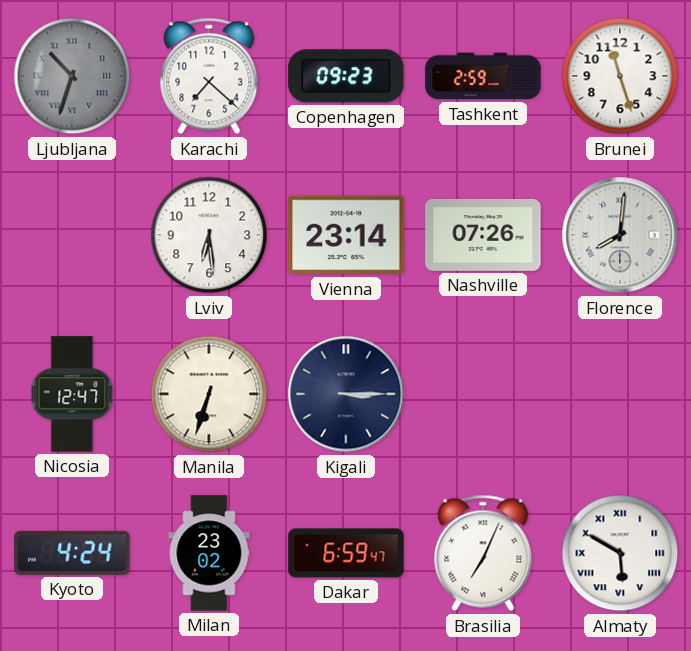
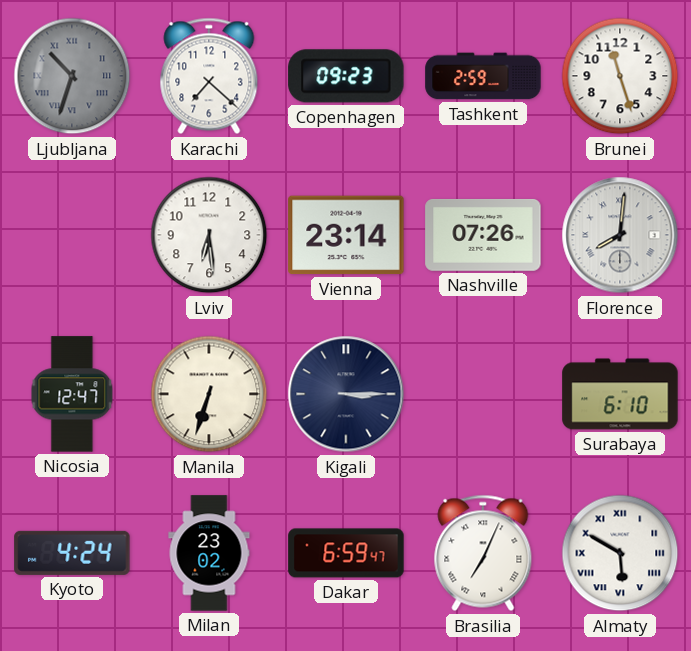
Surabaya: none -> 6:10
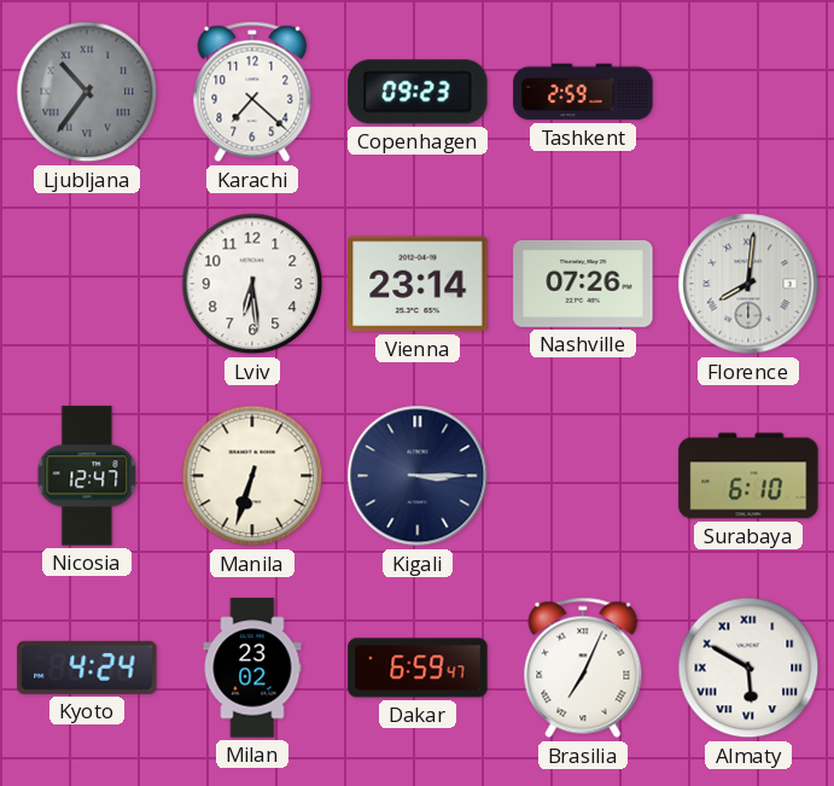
Ljubljana: 10:33 -> 10:36
Brunei: 11:27 -> none
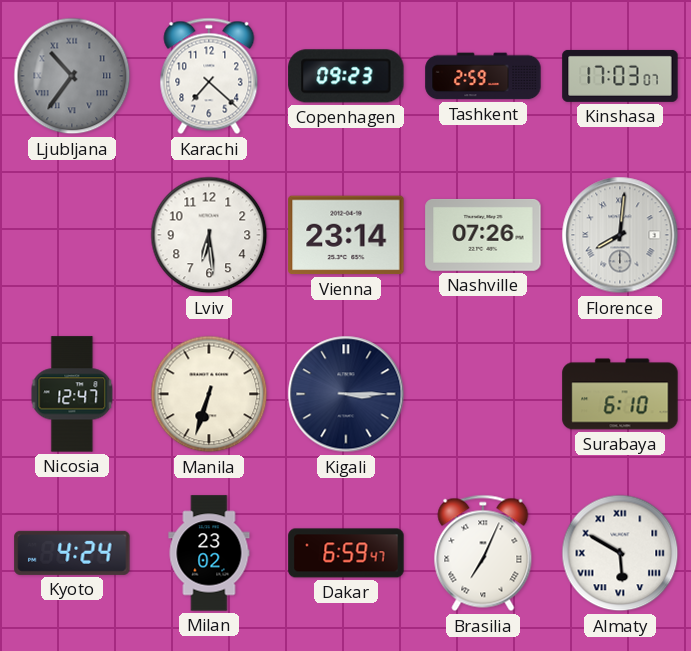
Kinshasa: none -> 17:03
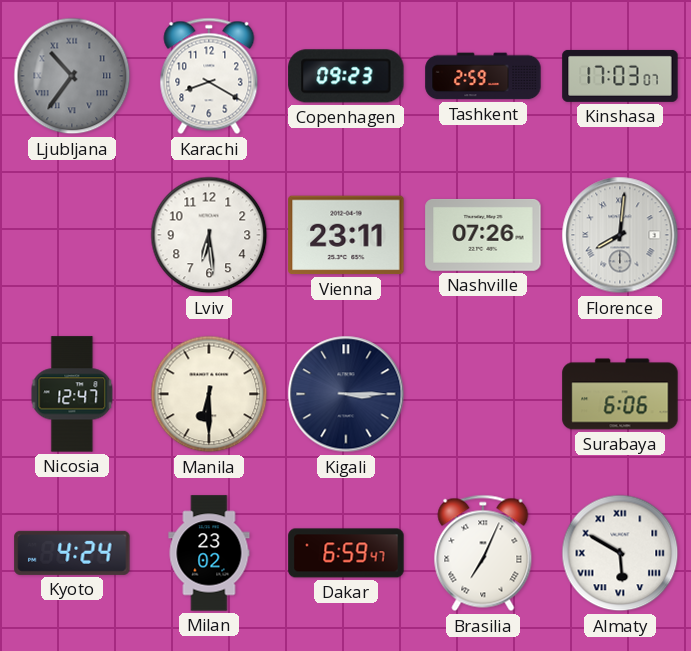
Karachi: 7:22 -> 8:20
Vienna: 23:14 -> 23:11
Manila: 6:33 -> 6:30
Surabaya: 6:10 -> 6:06
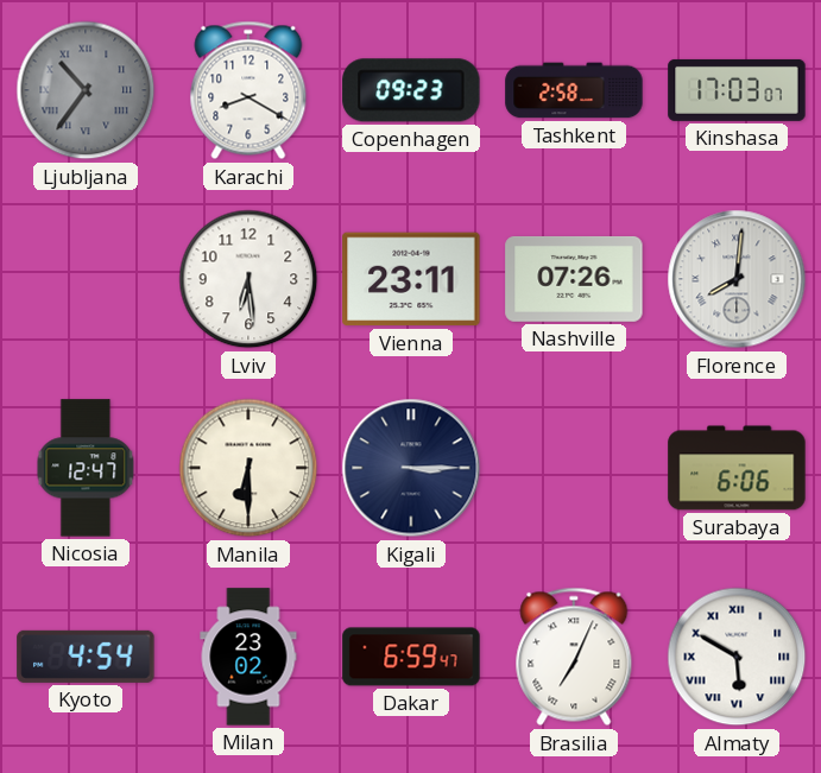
Tashkent: 2:59 -> 2:58
Kyoto: 4:24 -> 4:54
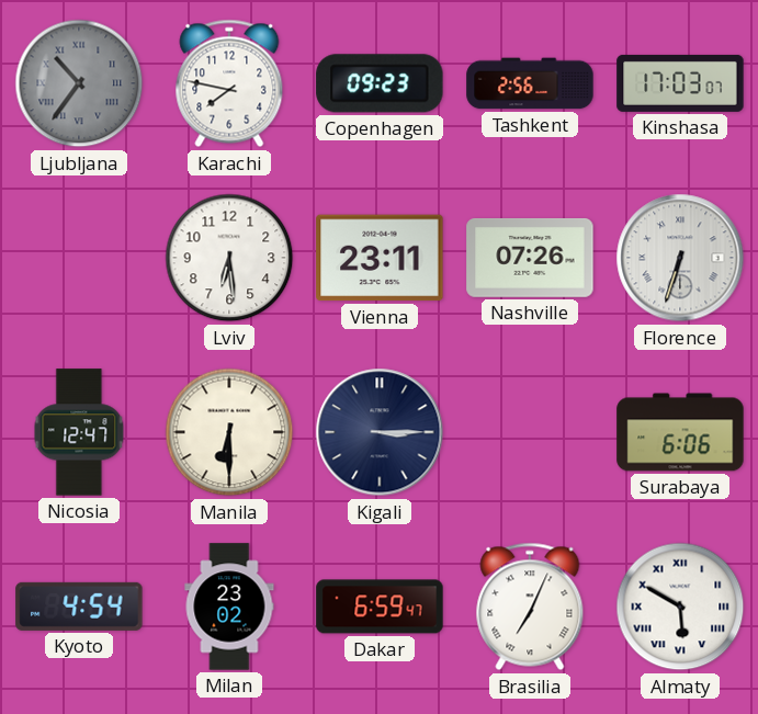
Karachi: 8:20 -> 7:47
Tashkent: 2:58 -> 2:56
Florence: 8:01 -> 6:33
